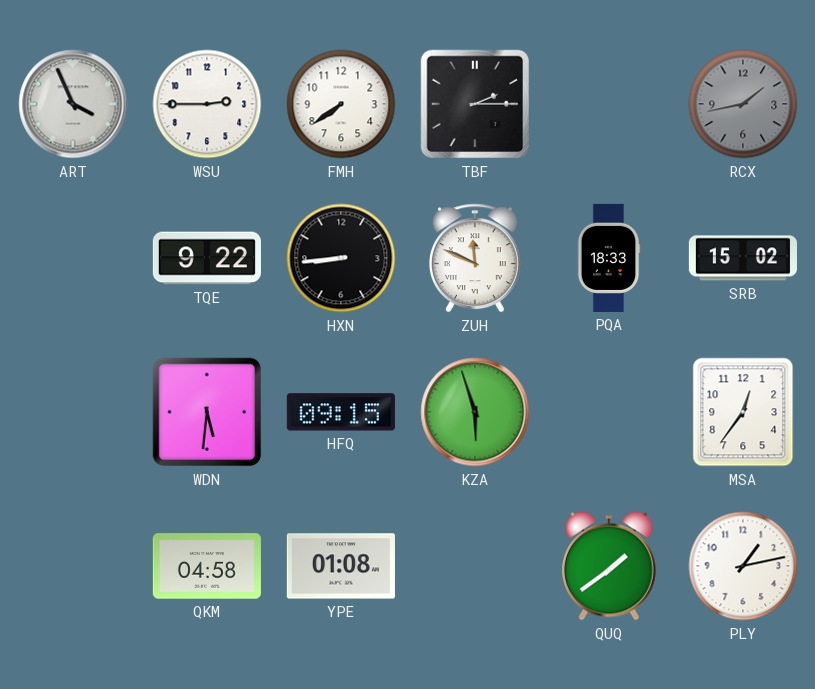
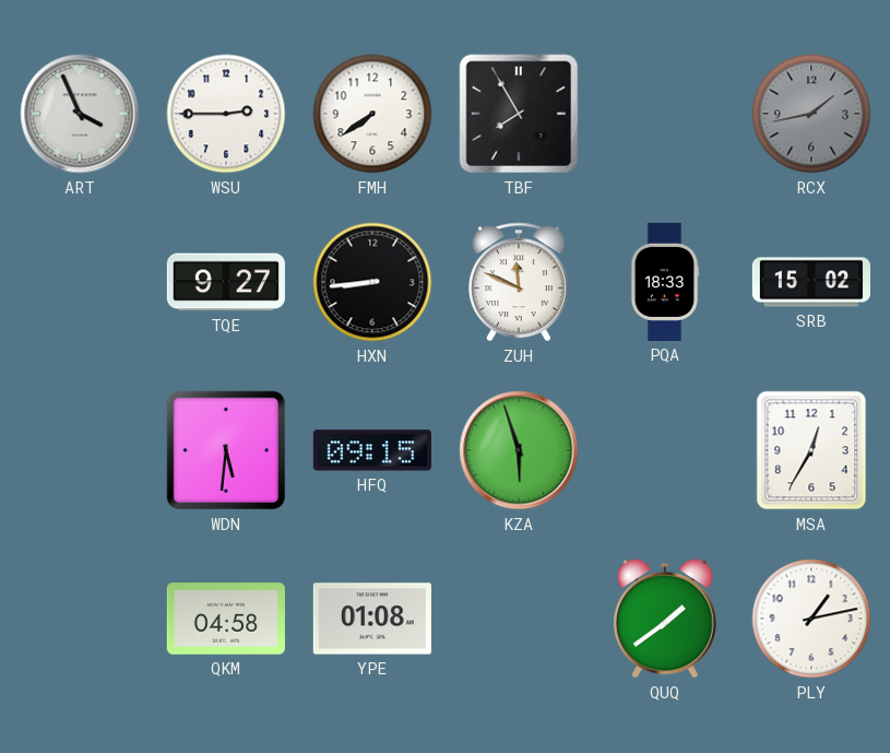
TBF: 2:15 -> 7:55
TQE: 9:22 -> 9:27
MSA: 12:36 -> 12:35
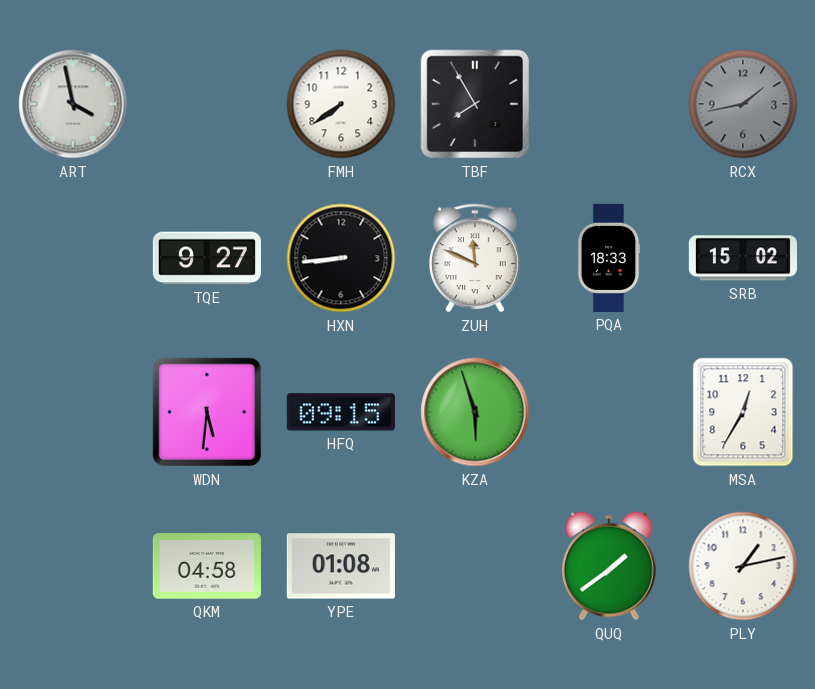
ART: 3:56 -> 3:58
WSU: 2:45 -> none
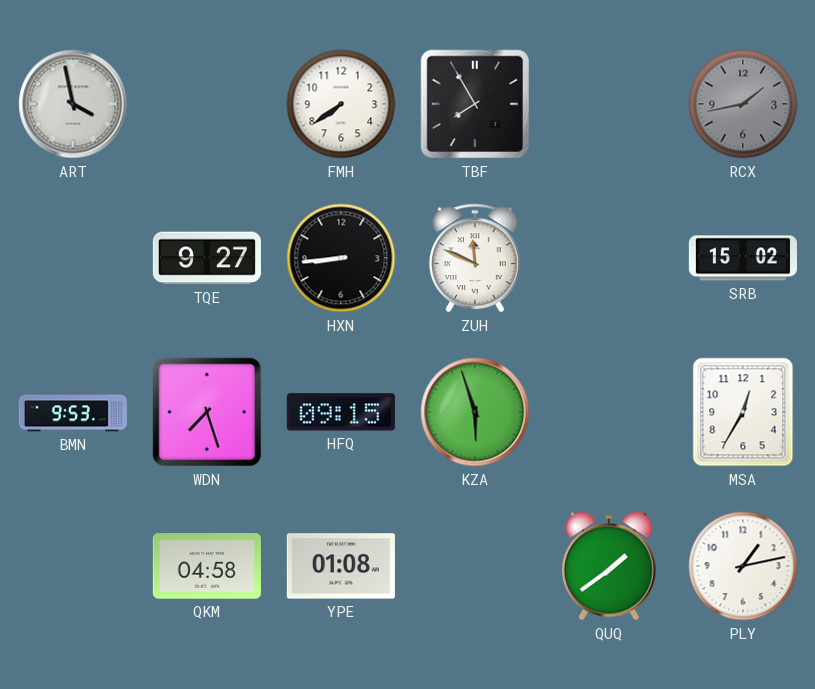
PQA: 18:33 -> none
BMN: none -> 9:53
WDN: 5:31 -> 7:27
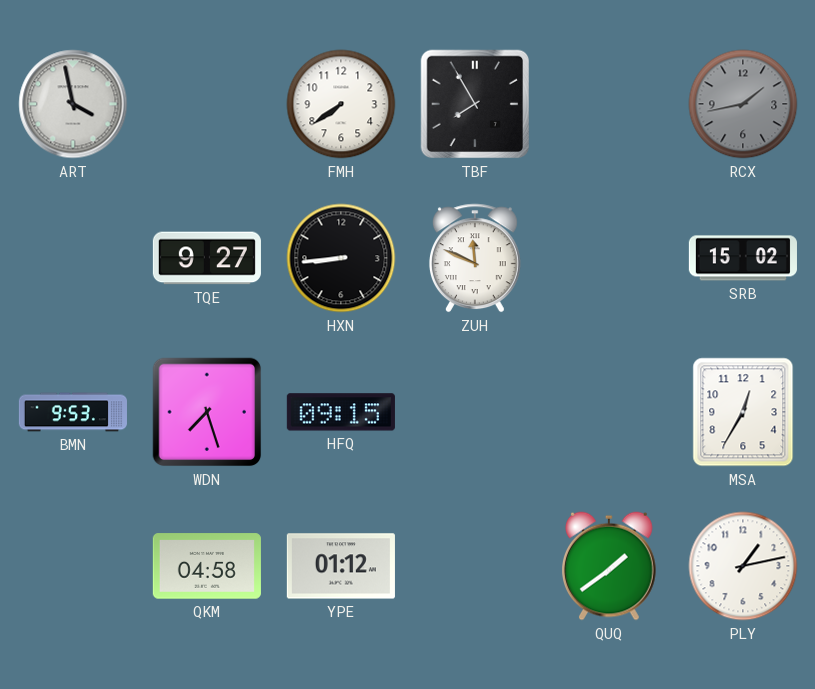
KZA: 5:57 -> none
YPE: 01:08 -> 01:12
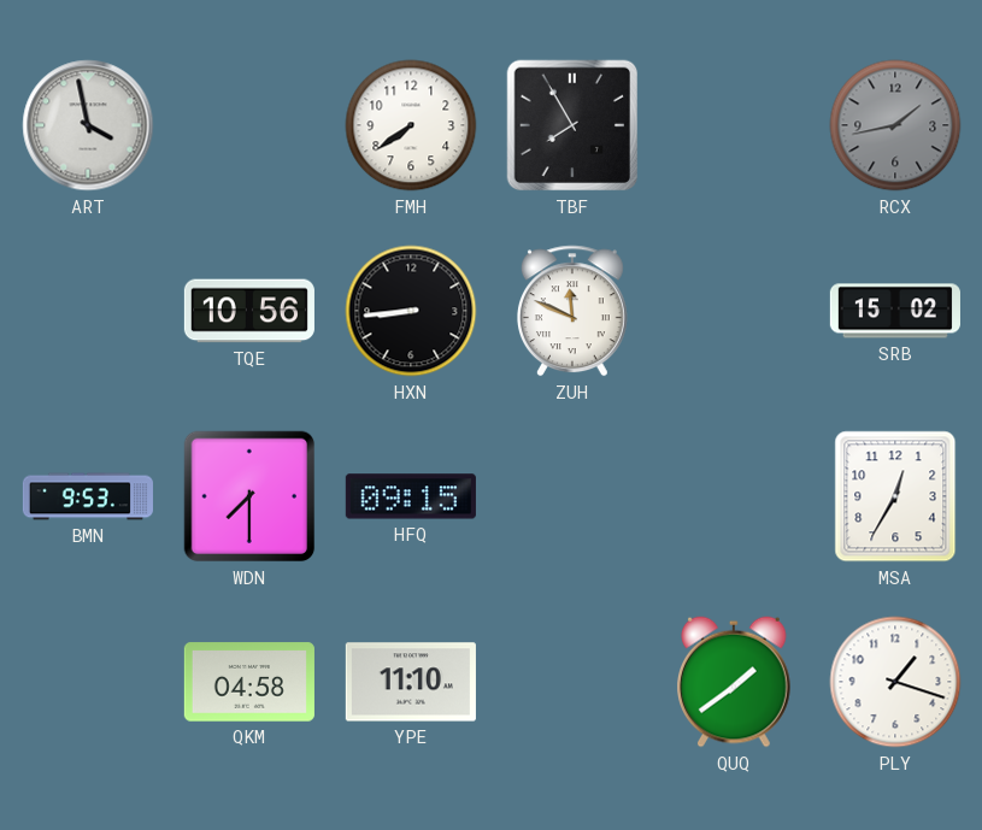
TQE: 9:27 -> 10:56
WDN: 7:27 -> 7:30
YPE: 01:12 -> 11:10
PLY: 1:13 -> 1:18
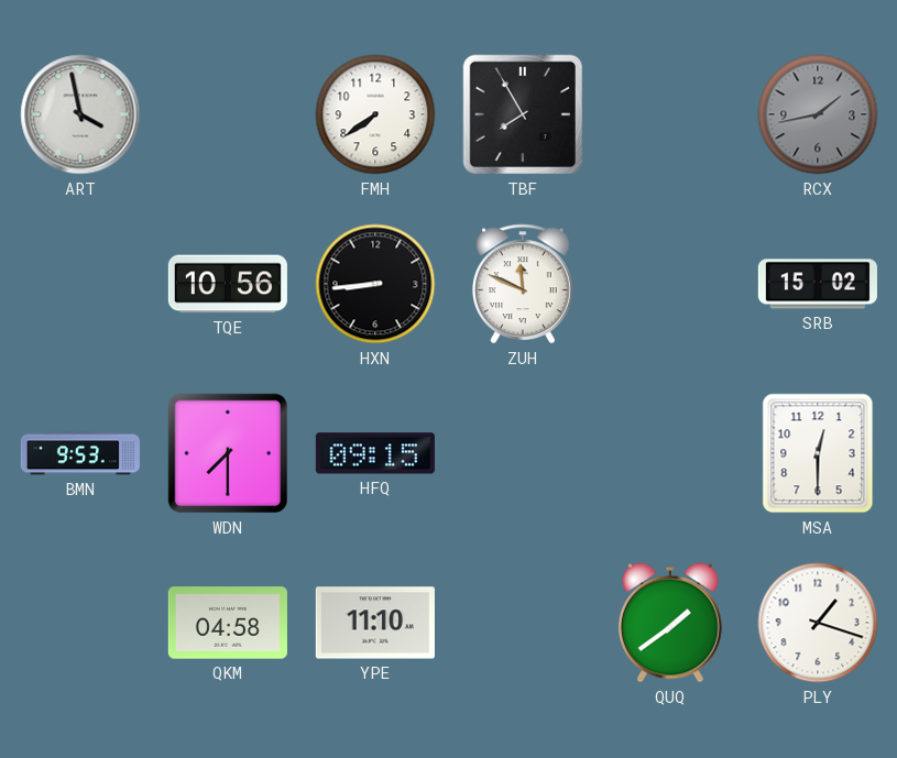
MSA: 12:35 -> 12:30
